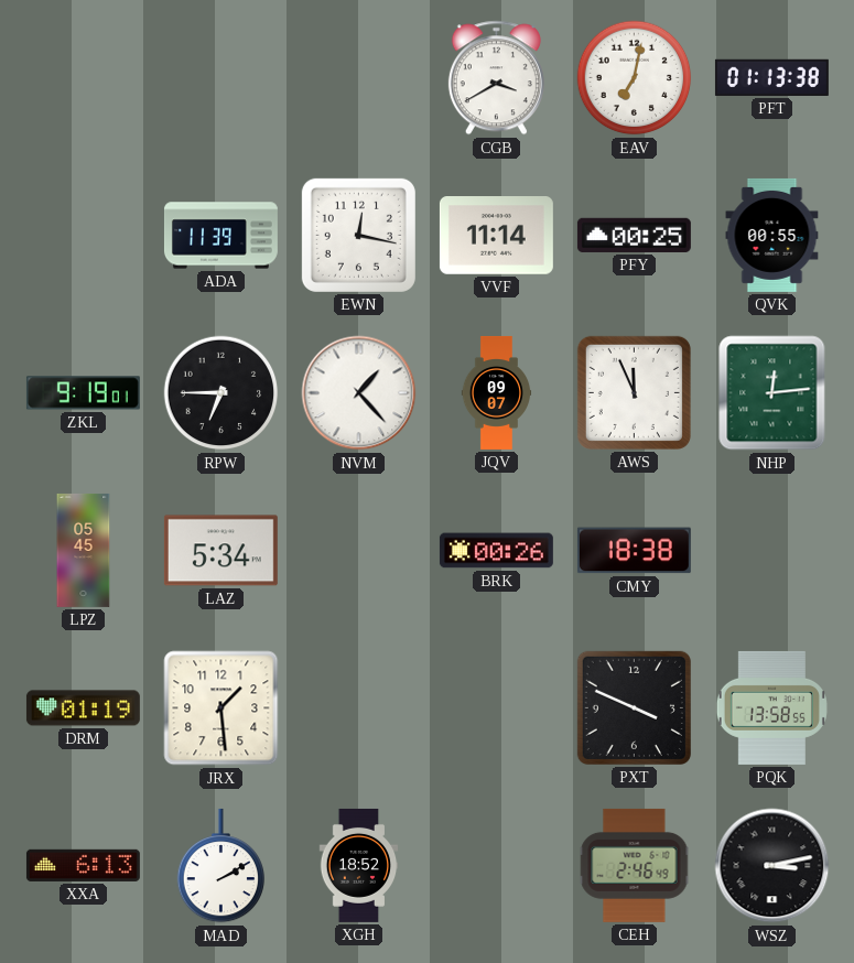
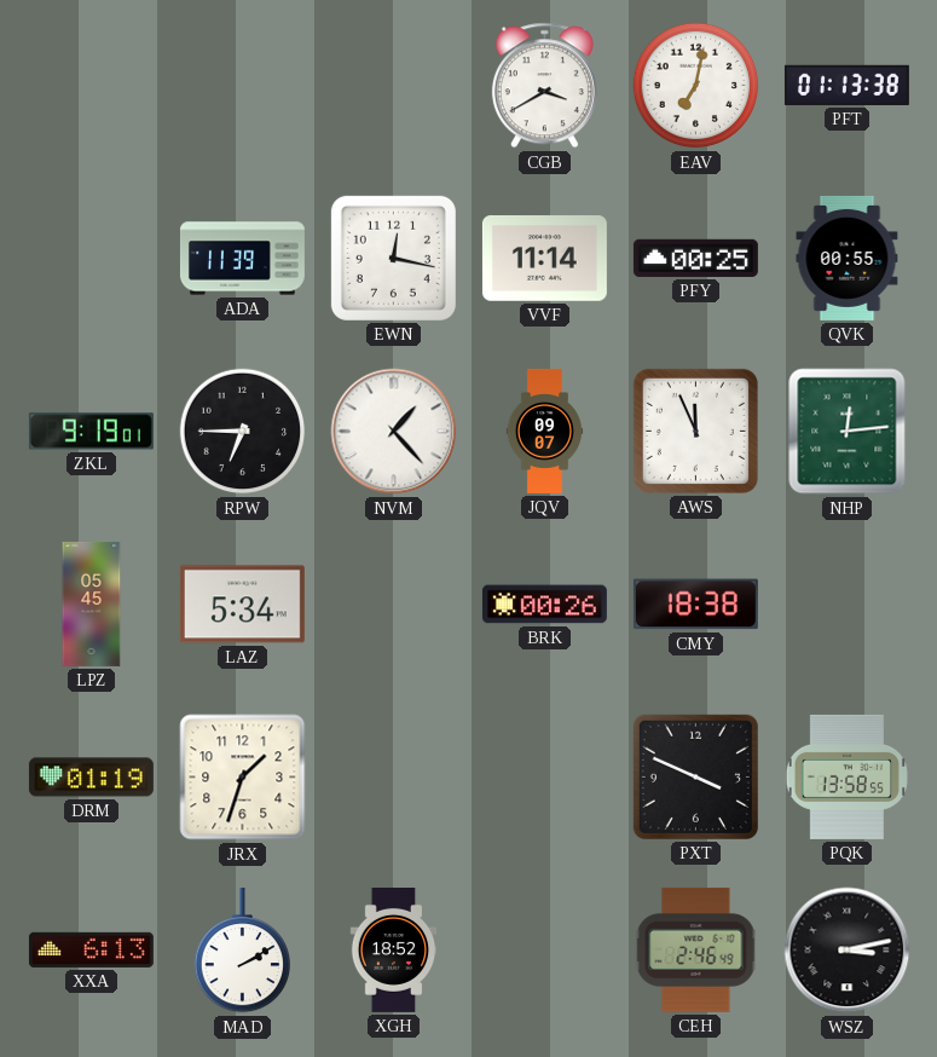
JRX: 1:29 -> 1:33
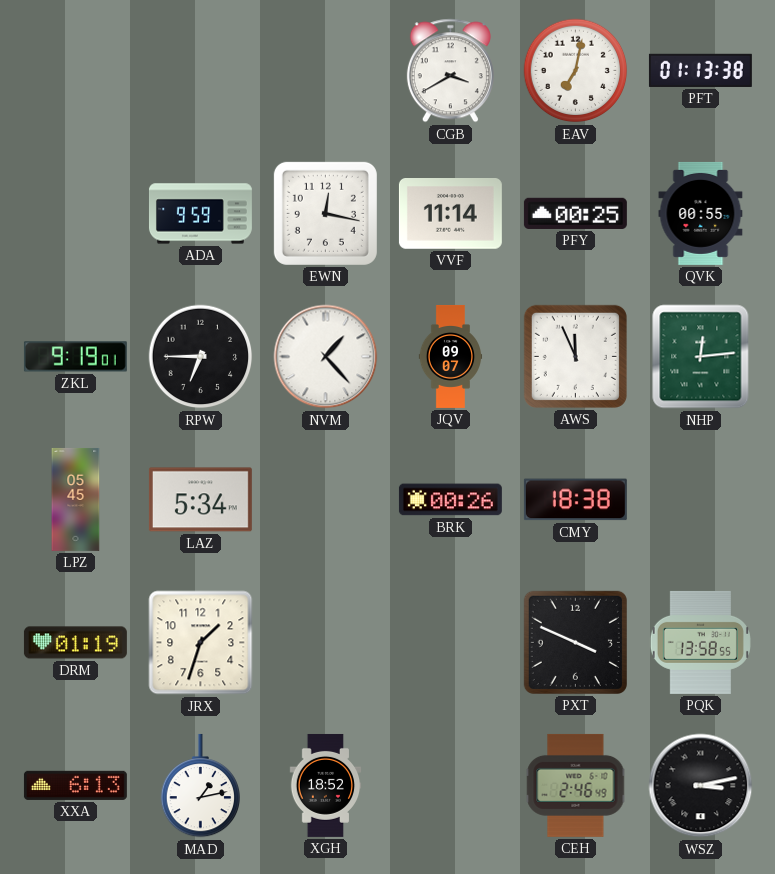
ADA: 11:39 -> 9:59
MAD: 2:10 -> 1:13
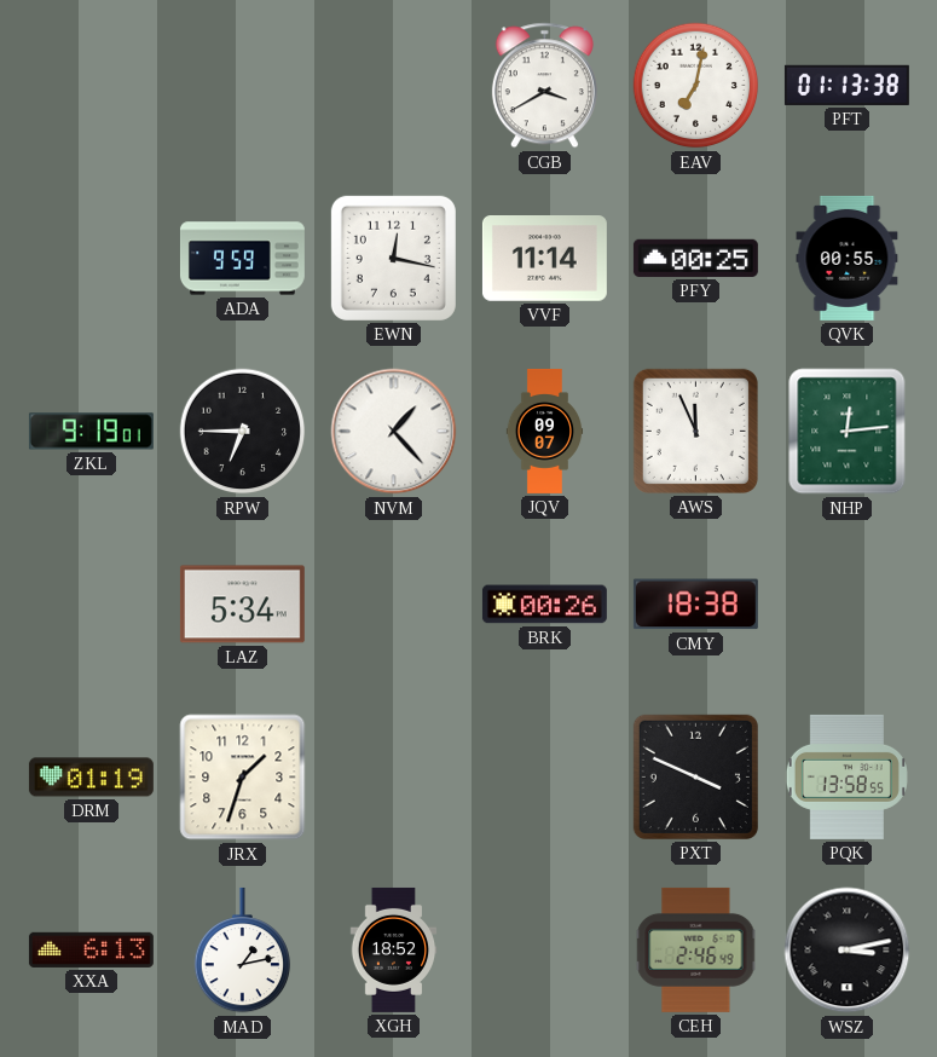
LPZ: 05:45 -> none
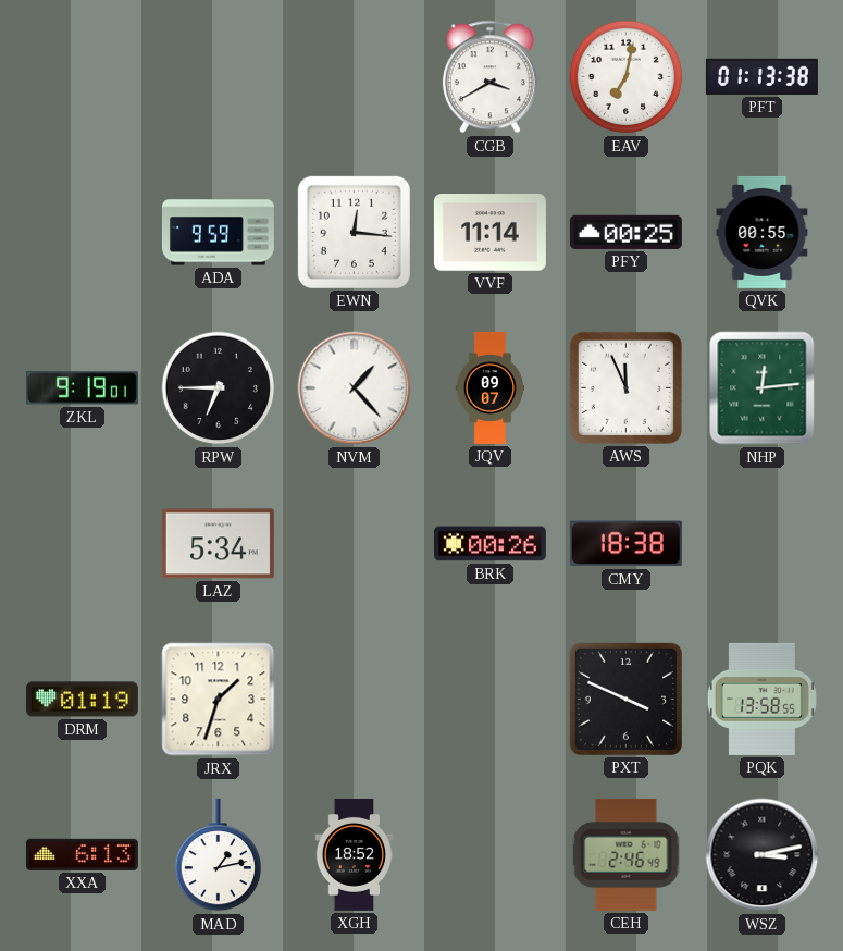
EWN: 12:17 -> 12:16
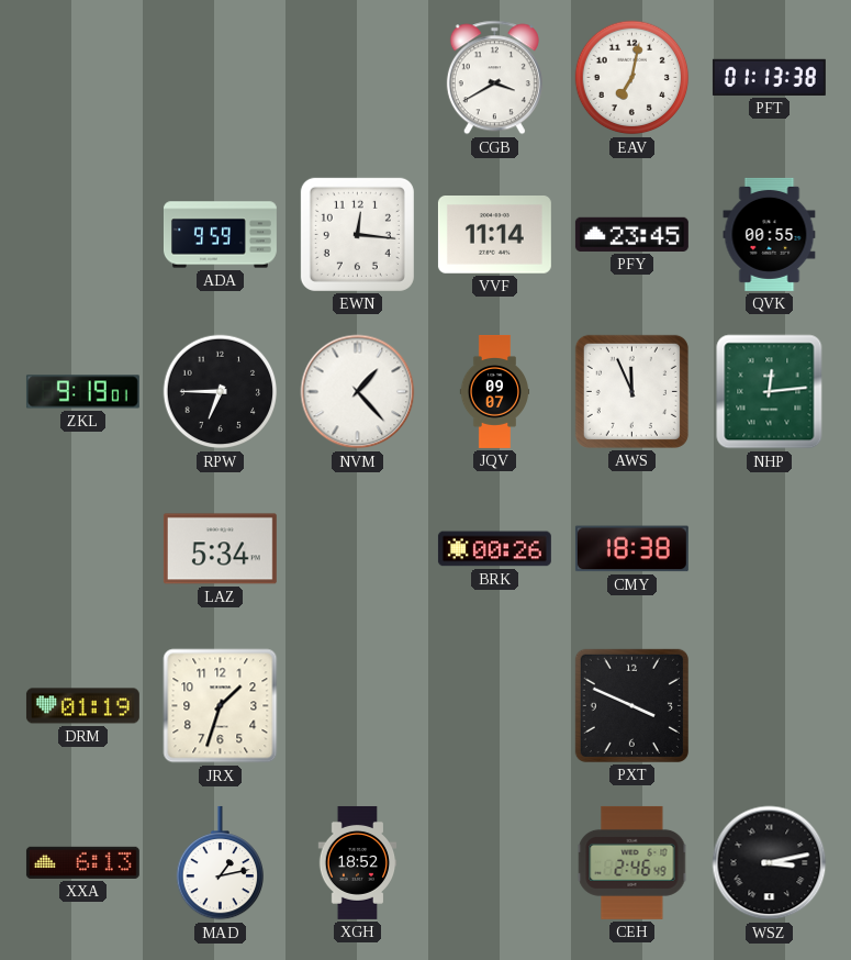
PFY: 00:25 -> 23:45
PQK: 13:58 -> none
